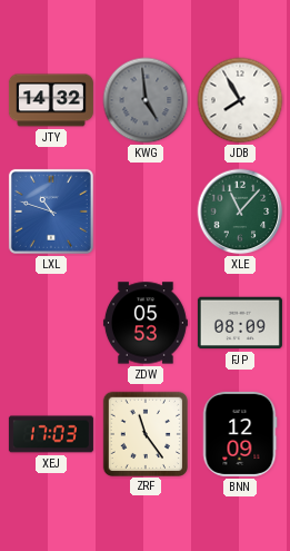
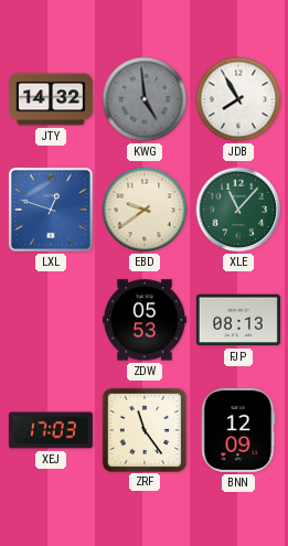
LXL: 10:48 -> 12:48
EBD: none -> 9:39
FJP: 08:09 -> 08:13
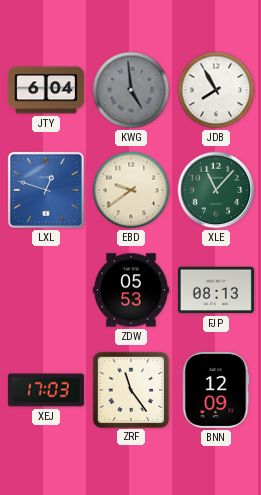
JTY: 14:32 -> 6:04
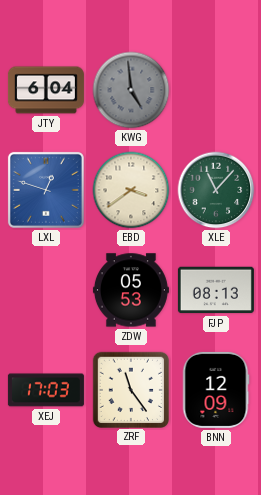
JDB: 7:55 -> none
EBD: 9:39 -> 3:39
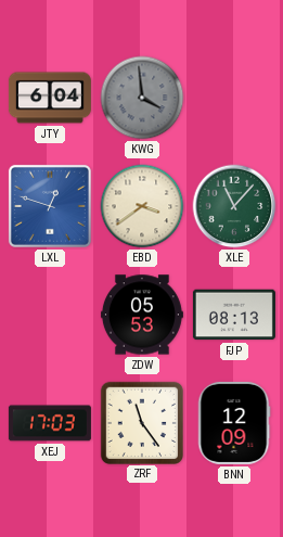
KWG: 4:59 -> 3:59
